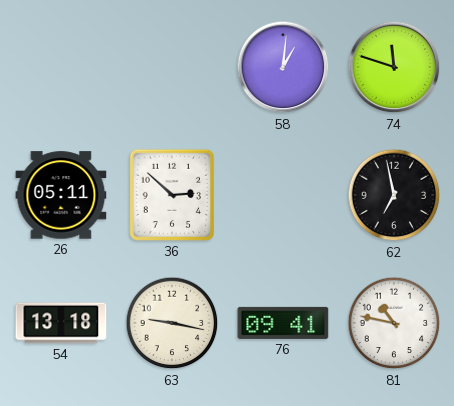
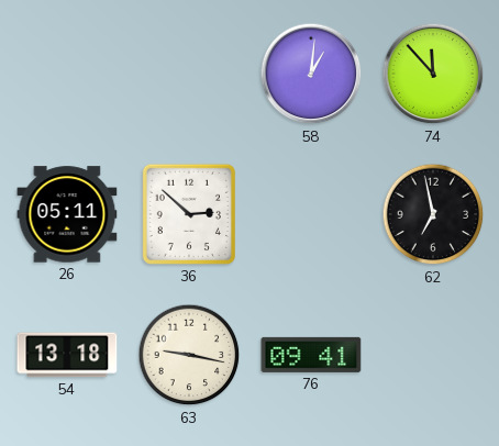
74: 11:48 -> 11:53
81: 10:47 -> none
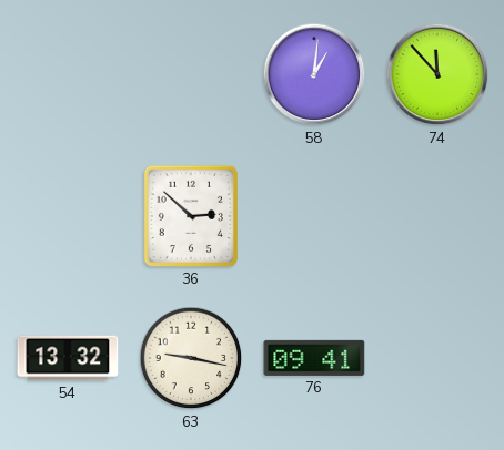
26: 05:11 -> none
62: 6:58 -> none
54: 13:18 -> 13:32
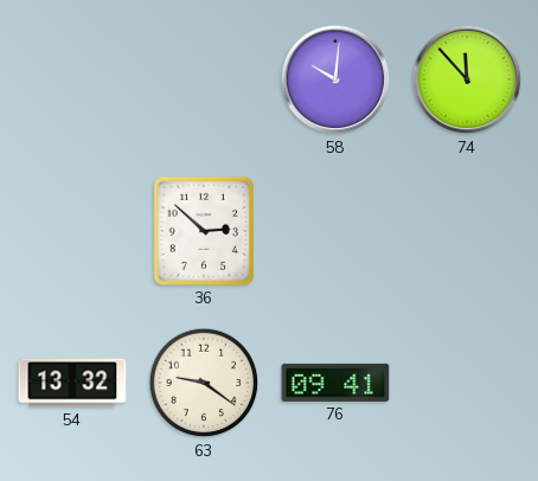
58: 1:01 -> 10:01
63: 9:17 -> 9:21
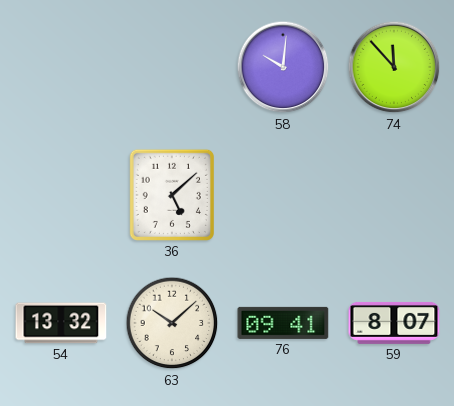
36: 2:52 -> 5:08
63: 9:21 -> 10:08
59: none -> 8:07
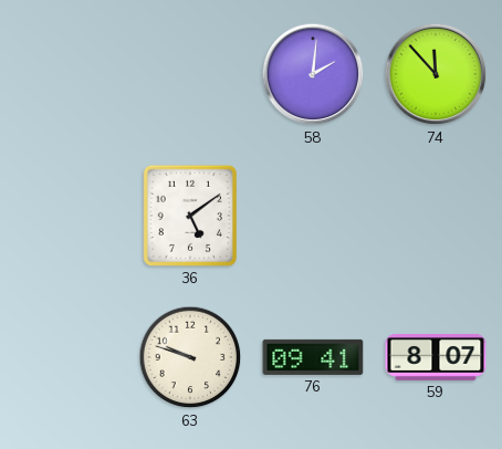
58: 10:01 -> 2:01
36: 5:08 -> 5:09
54: 13:32 -> none
63: 10:08 -> 9:48
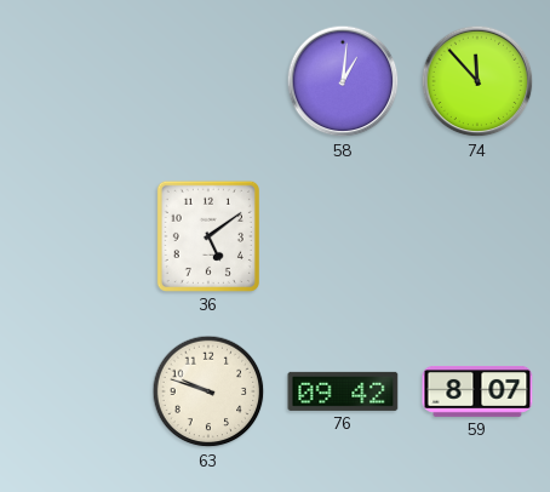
58: 2:01 -> 1:01
76: 09:41 -> 09:42
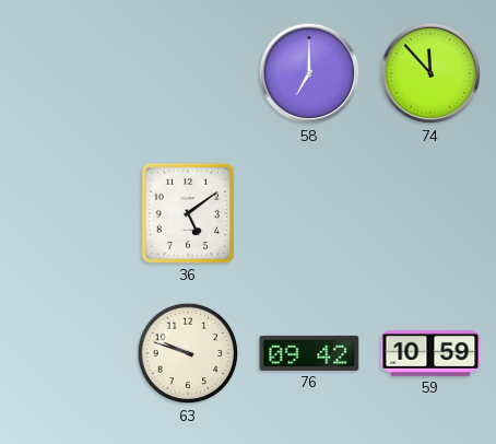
58: 1:01 -> 7:00
59: 8:07 -> 10:59
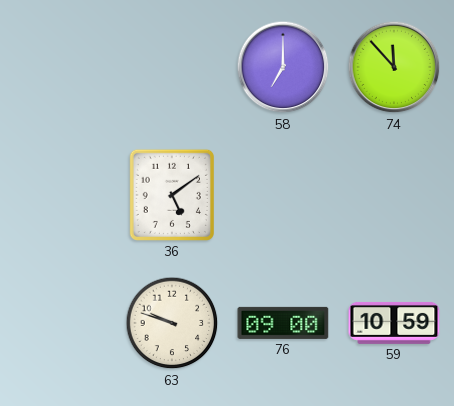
76: 09:42 -> 09:00
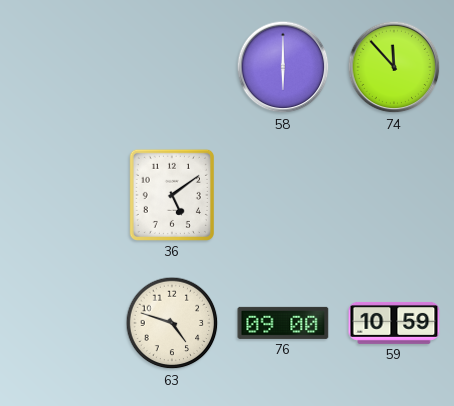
58: 7:00 -> 6:00
63: 9:48 -> 4:48
